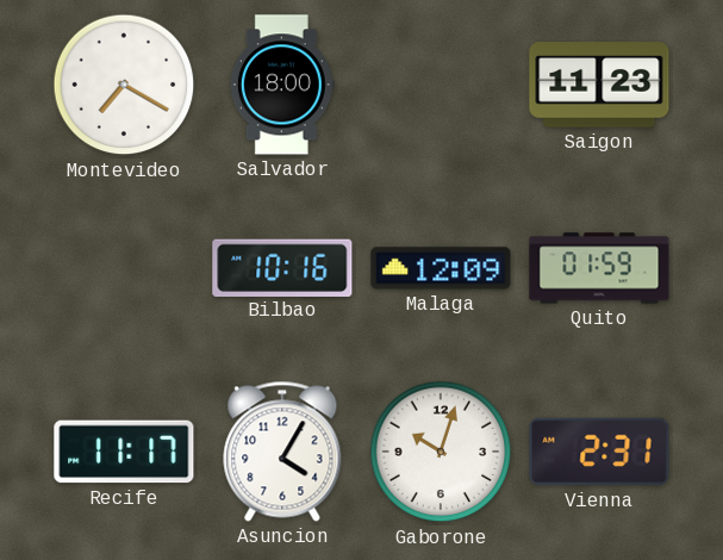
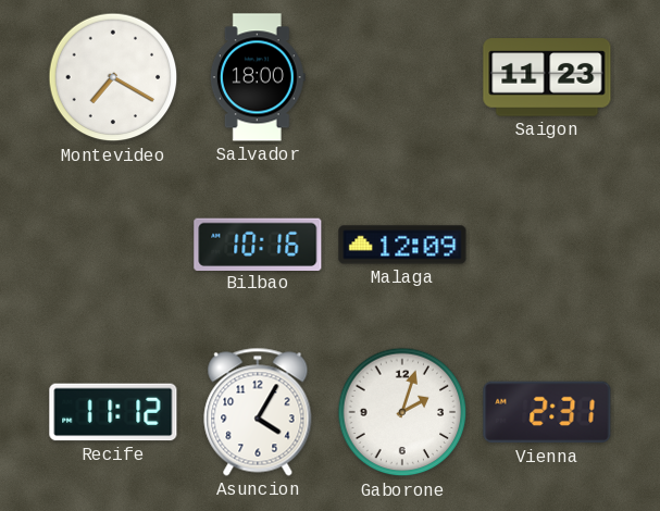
Quito: 01:59 -> none
Recife: 11:17 -> 11:12
Gaborone: 10:03 -> 2:03
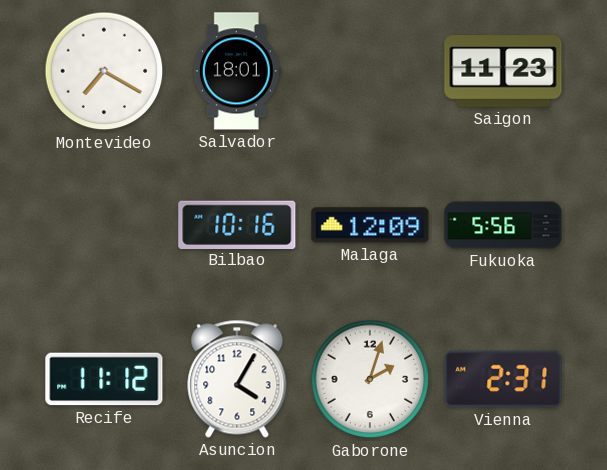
Salvador: 18:00 -> 18:01
Fukuoka: none -> 5:56
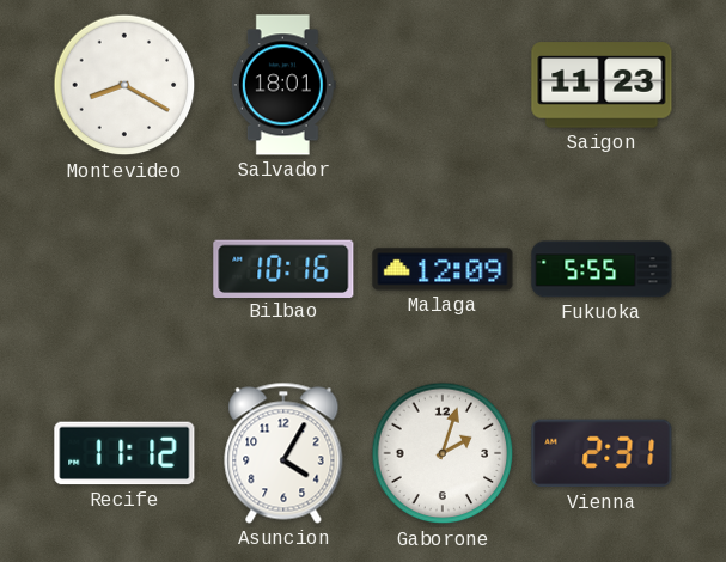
Montevideo: 7:20 -> 8:20
Fukuoka: 5:56 -> 5:55
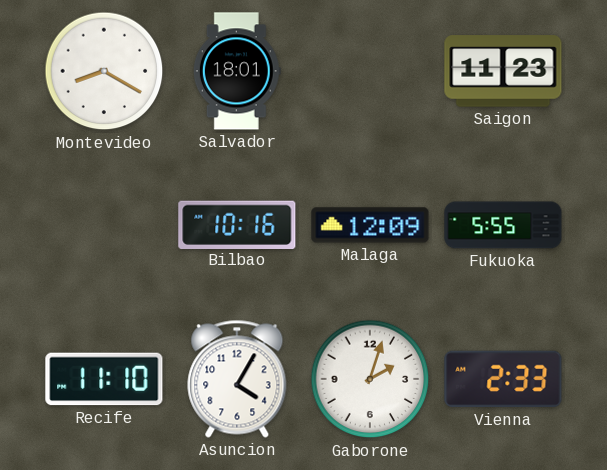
Recife: 11:12 -> 11:10
Vienna: 2:31 -> 2:33
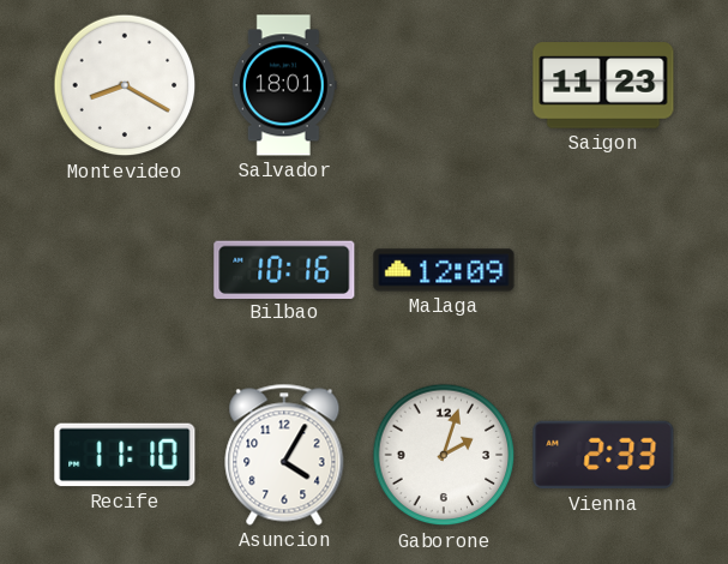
Fukuoka: 5:55 -> none
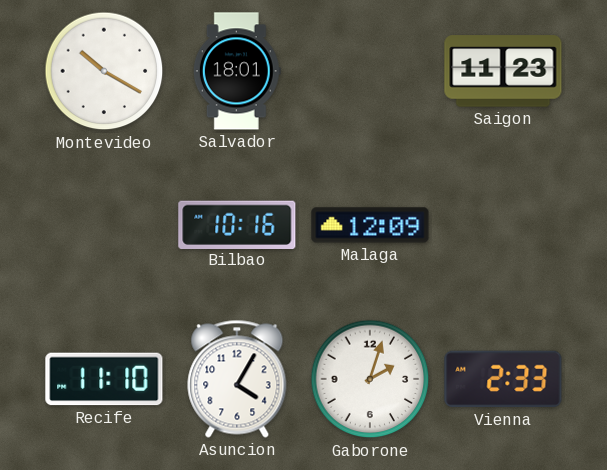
Montevideo: 8:20 -> 10:20
